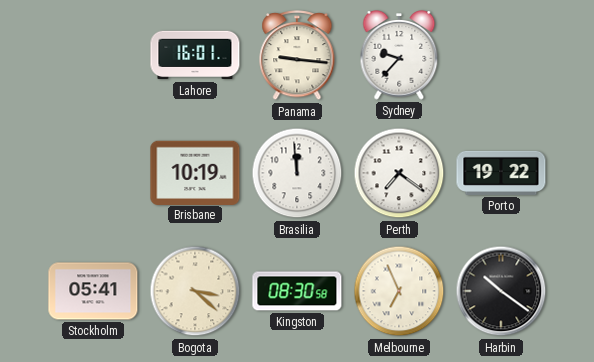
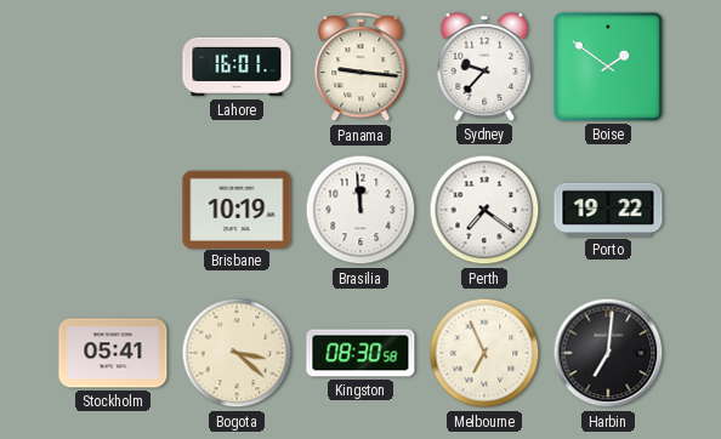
Boise: none -> 1:51
Harbin: 10:21 -> 7:01
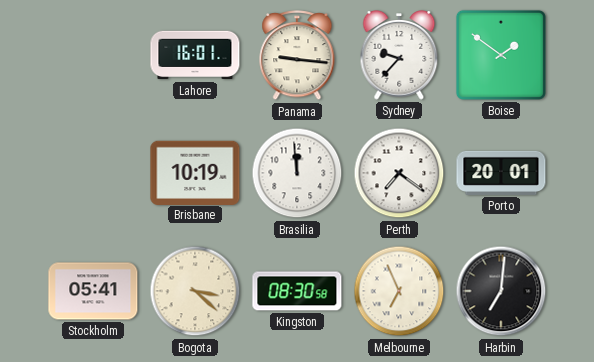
Porto: 19:22 -> 20:01
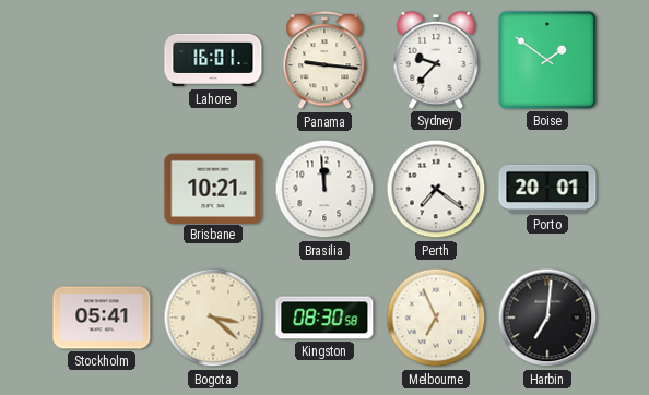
Brisbane: 10:19 -> 10:21
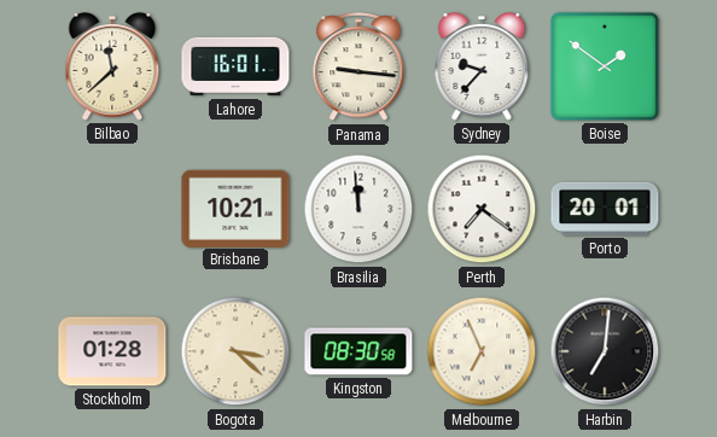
Bilbao: none -> 11:38
Stockholm: 05:41 -> 01:28
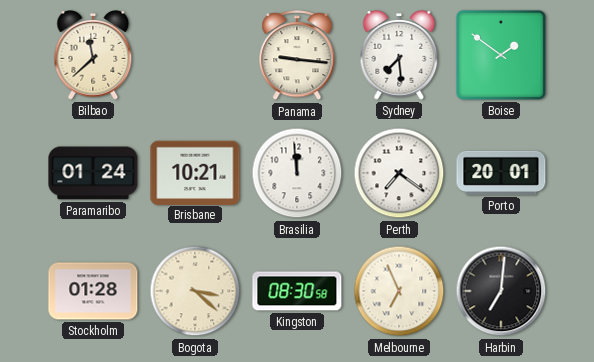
Lahore: 16:01 -> none
Sydney: 9:37 -> 7:29
Paramaribo: none -> 01:24
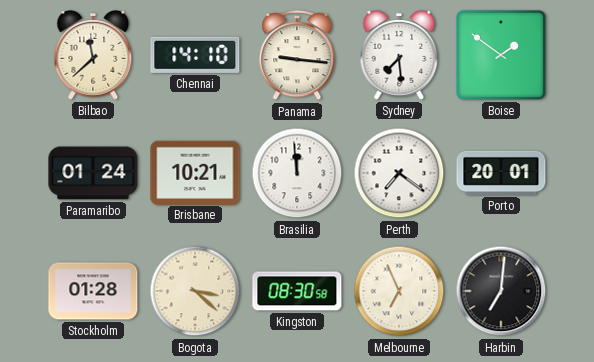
Chennai: none -> 14:10
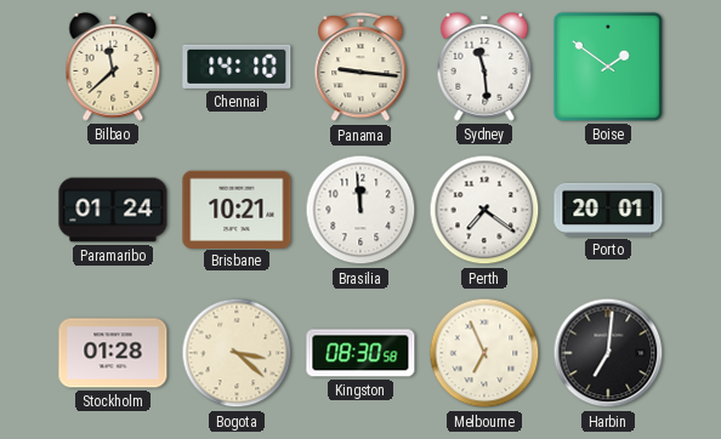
Sydney: 7:29 -> 11:29
